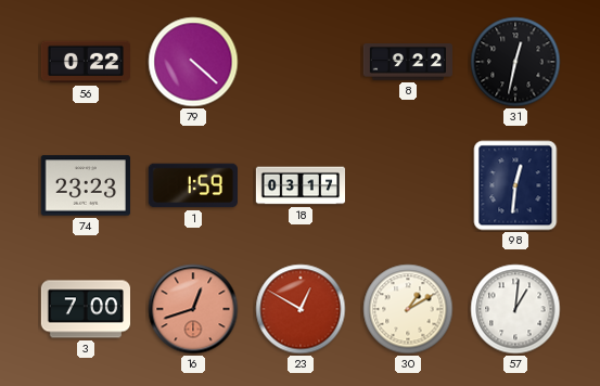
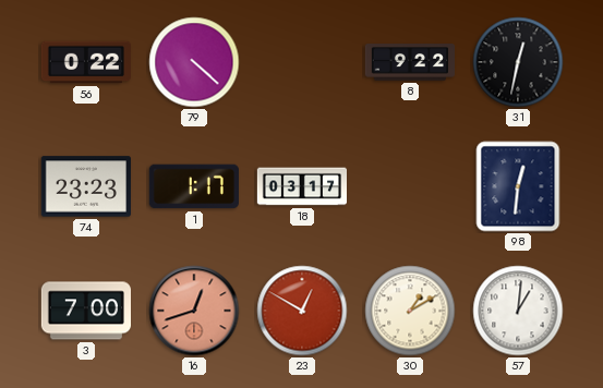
1: 1:59 -> 1:17
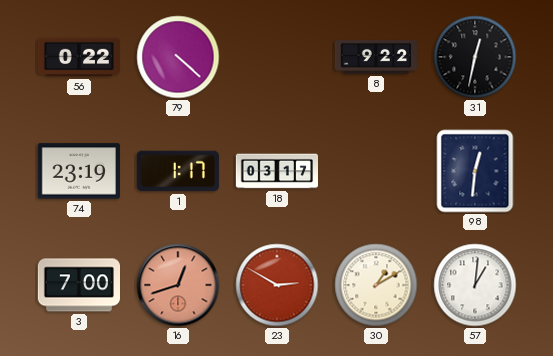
74: 23:23 -> 23:19
23: 12:50 -> 2:50
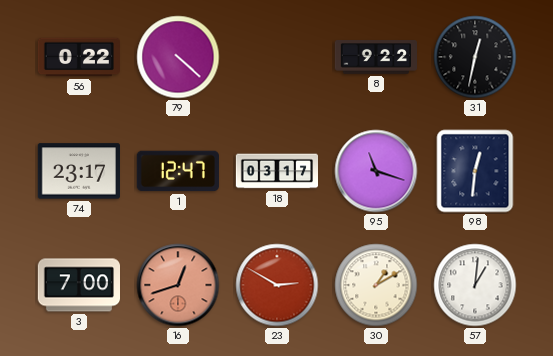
74: 23:19 -> 23:17
1: 1:17 -> 12:47
95: none -> 11:18
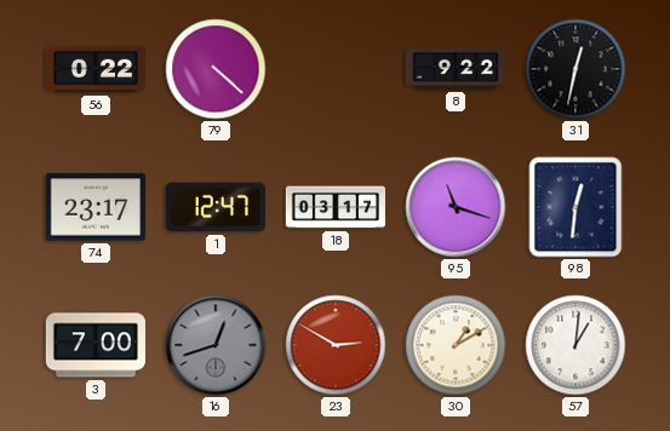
16 dial: salmon -> grey
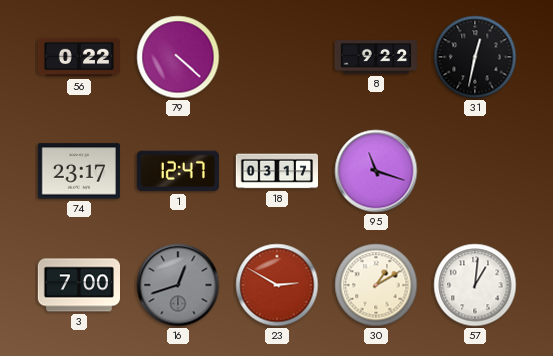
98: 12:31 -> none
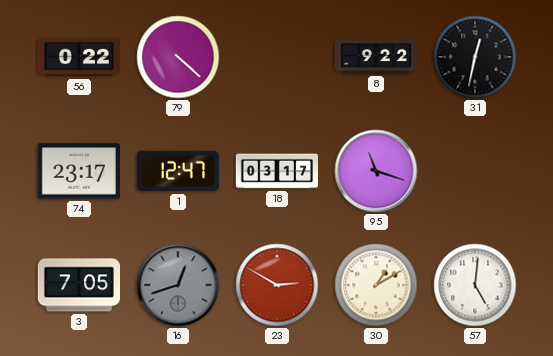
3: 7:00 -> 7:05
57: 1:01 -> 5:01
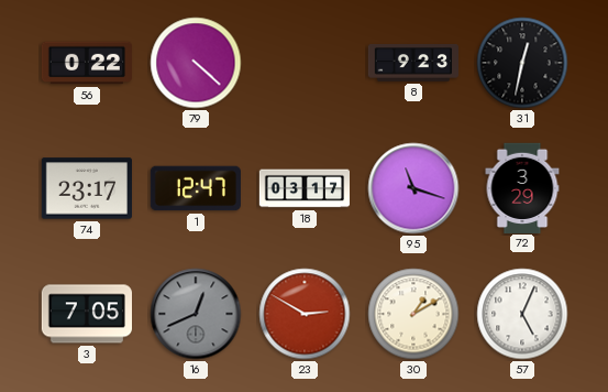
8: 9:22 -> 9:23
72: none -> 3:29
16: 12:42 -> 12:41
57: 5:01 -> 5:04
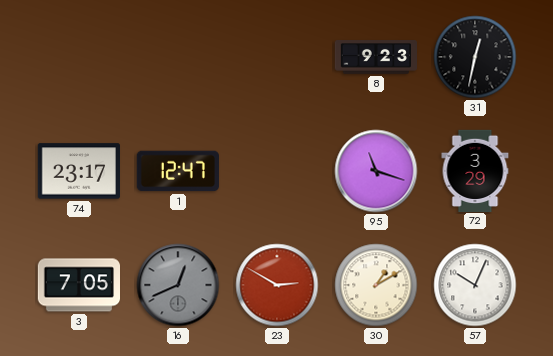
56: 0:22 -> none
79: 4:22 -> none
18: 03:17 -> none
57: 5:04 -> 10:04
